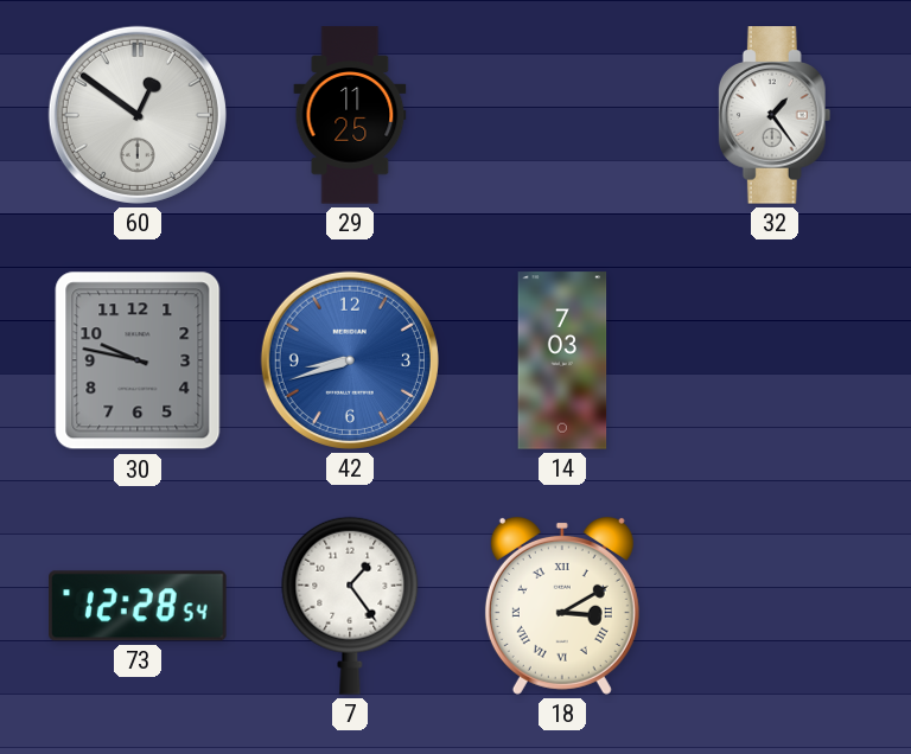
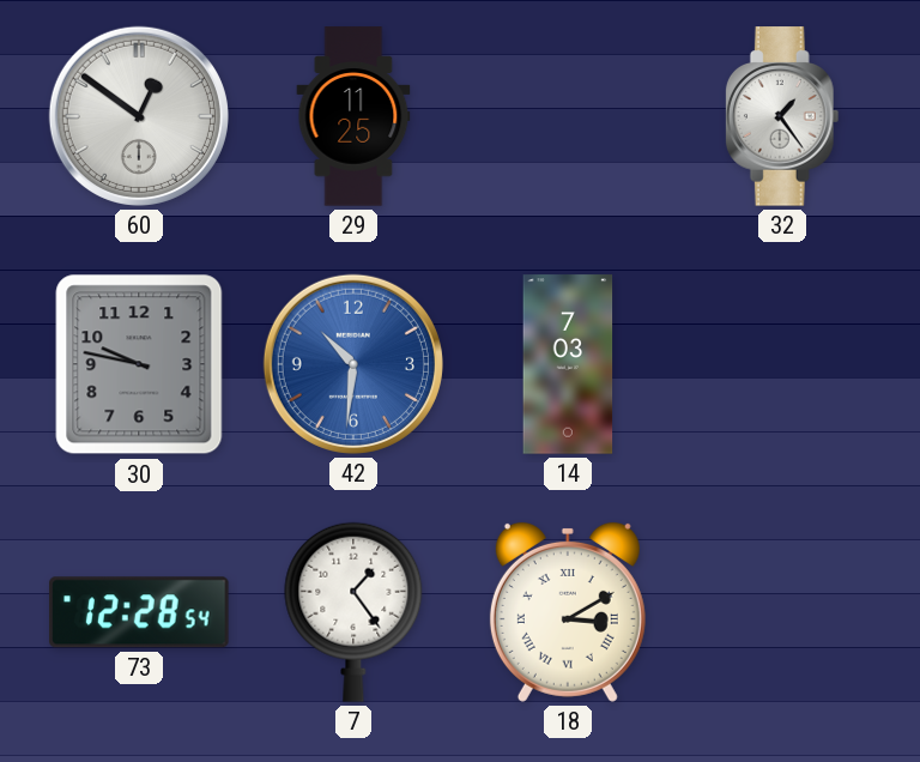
42: 8:42 -> 10:31
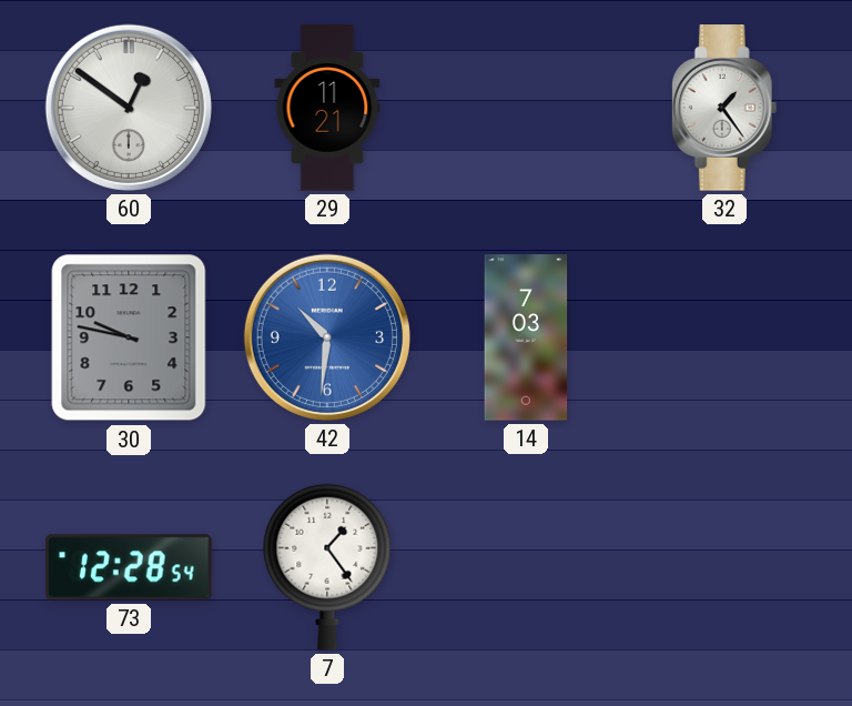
29: 11:25 -> 11:21
18: 3:10 -> none
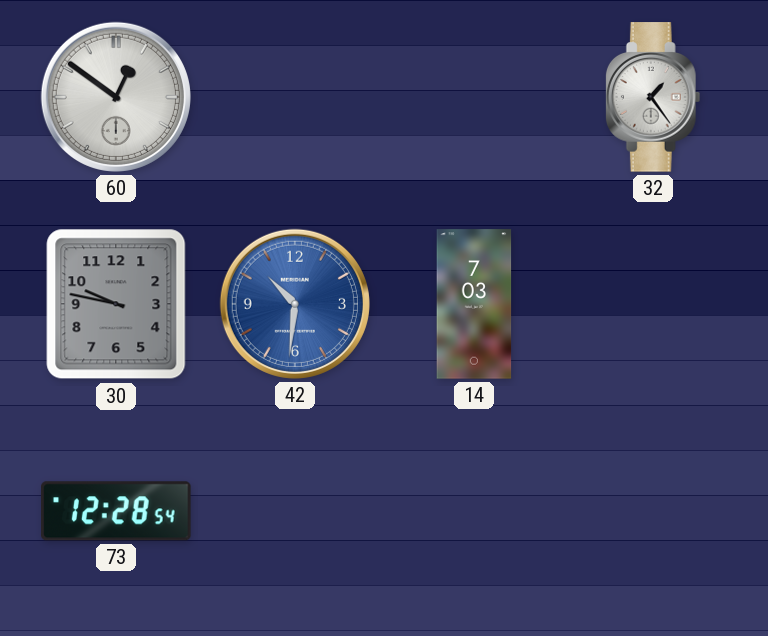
29: 11:21 -> none
7: 1:24 -> none
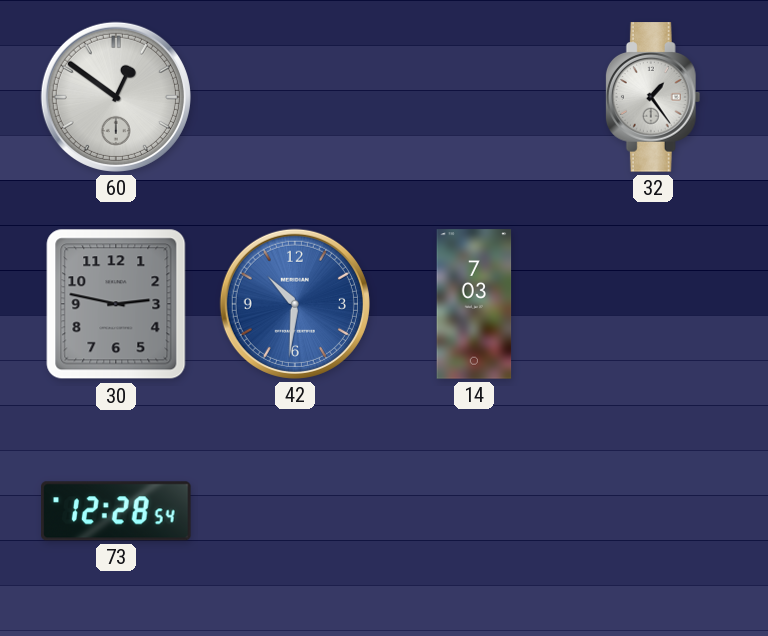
30: 9:47 -> 2:47
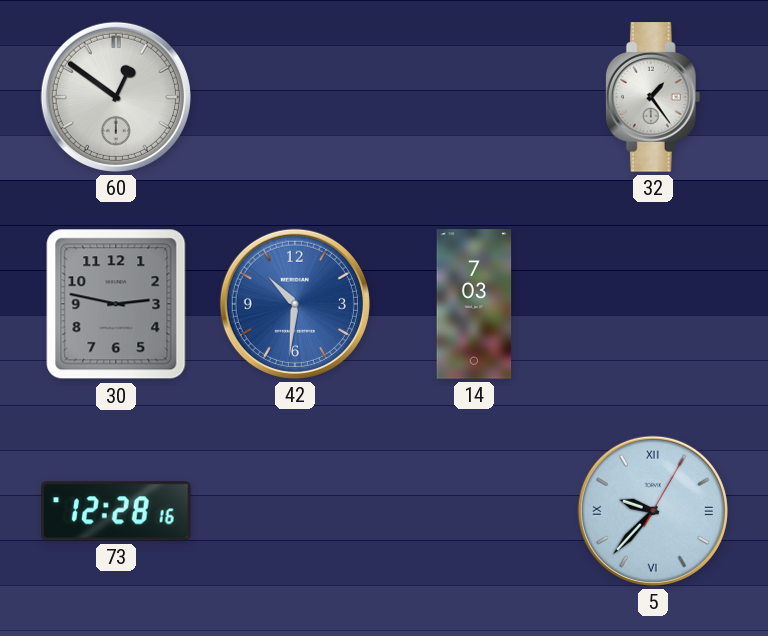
73: 12:28:54 -> 12:28:16
5: none -> 9:37
